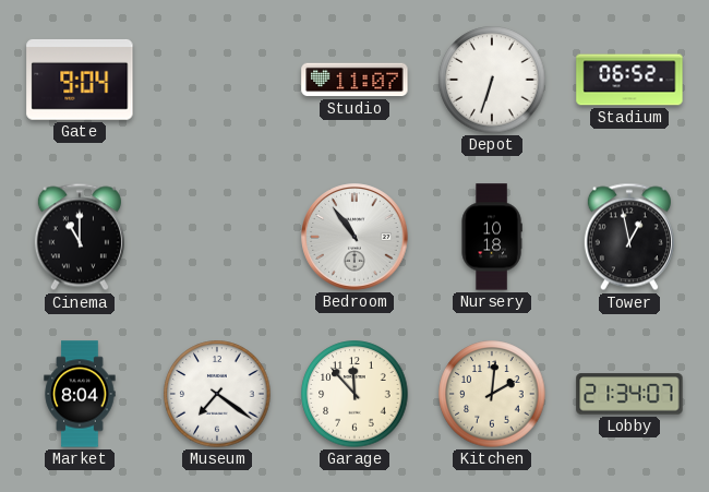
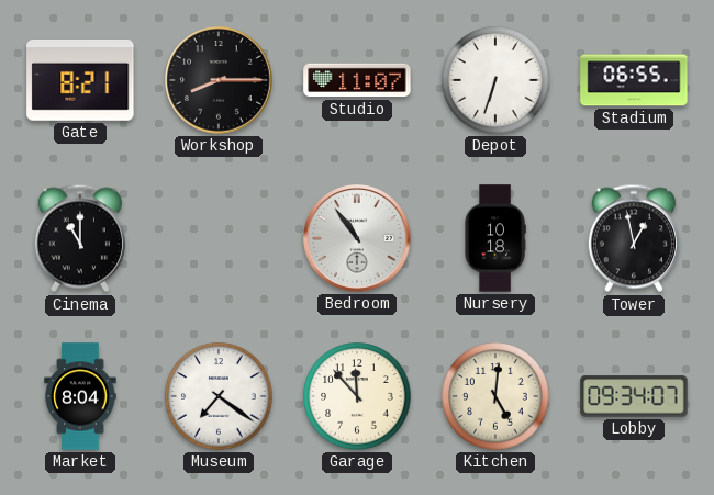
Gate: 9:04 -> 8:21
Workshop: none -> 8:15
Stadium: 06:52 -> 06:55
Kitchen: 2:01 -> 5:01
Lobby: 21:34 -> 09:34
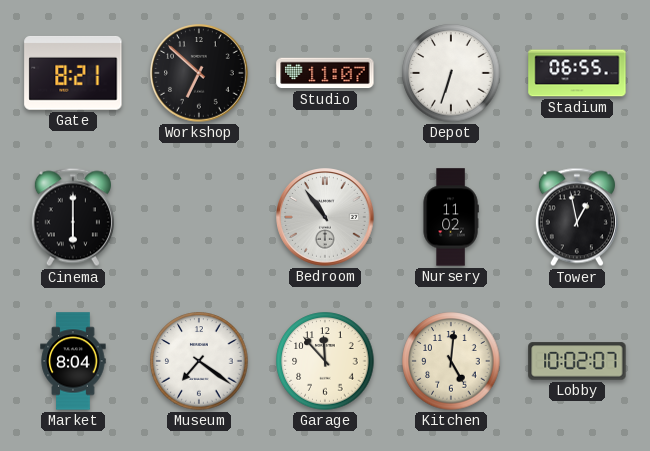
Workshop: 8:15 -> 6:52
Cinema: 11:00 -> 6:00
Nursery: 10:18 -> 11:02
Lobby: 09:34 -> 10:02
